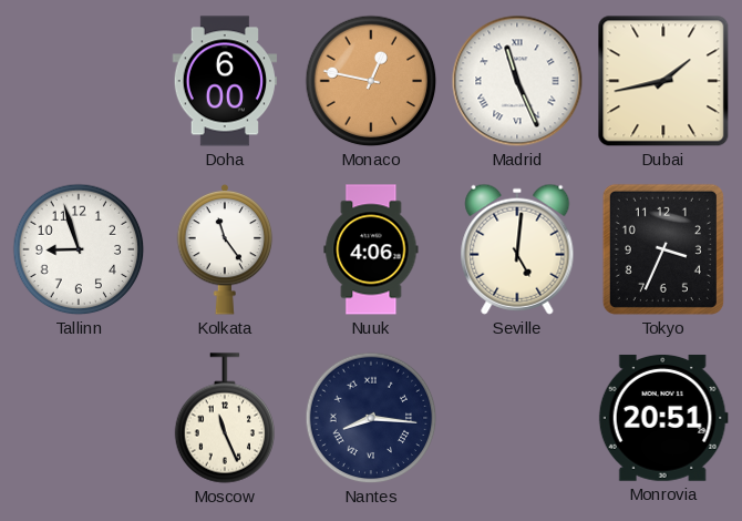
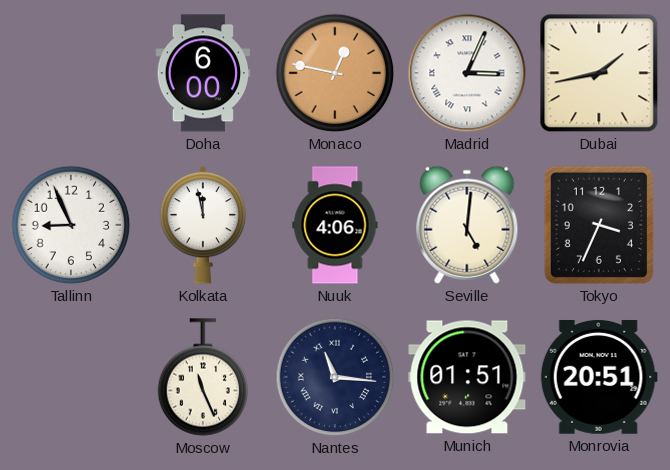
Madrid: 11:26 -> 3:04
Tallinn: 8:57 -> 8:56
Kolkata: 11:24 -> 11:58
Nantes: 8:16 -> 11:16
Munich: none -> 01:51
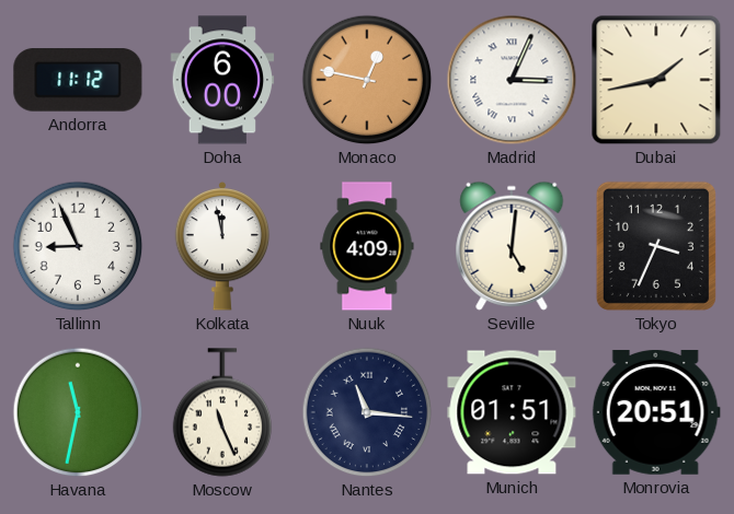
Andorra: none -> 11:12
Nuuk: 4:06 -> 4:09
Havana: none -> 11:32
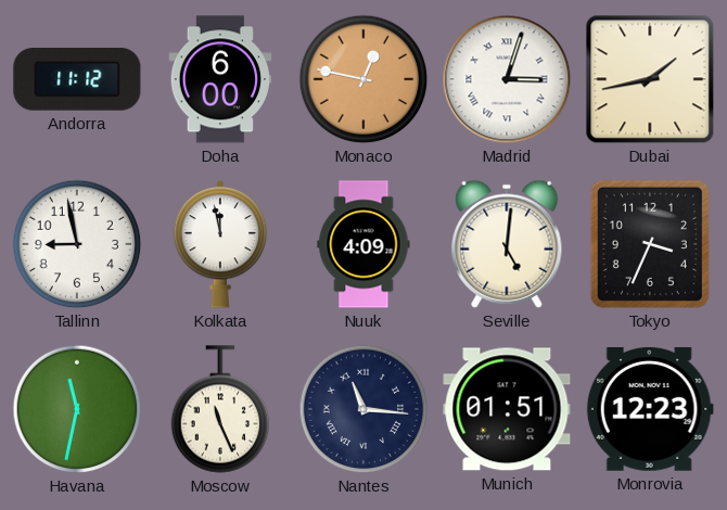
Madrid: 3:04 -> 3:03
Tallinn: 8:56 -> 8:58
Monrovia: 20:51 -> 12:23
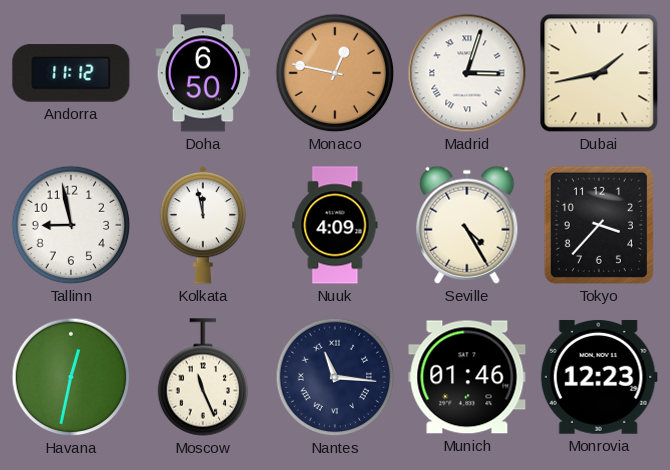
Doha: 6:00 -> 6:50
Seville: 5:01 -> 4:25
Tokyo: 3:34 -> 3:37
Havana: 11:32 -> 12:32
Munich: 01:51 -> 01:46
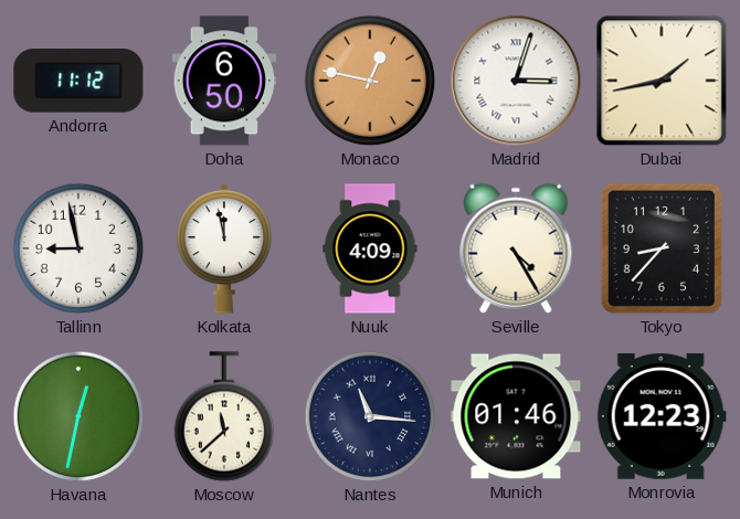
Tokyo: 3:37 -> 8:37
Moscow: 11:26 -> 11:38
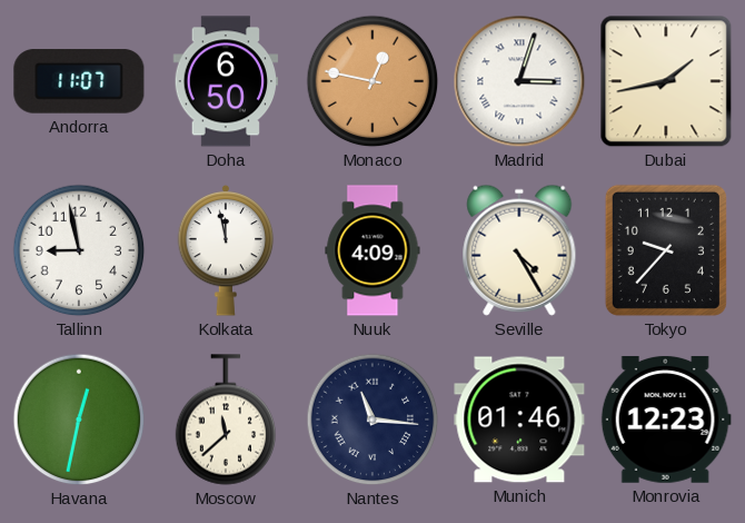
Andorra: 11:12 -> 11:07
Tokyo: 8:37 -> 9:37
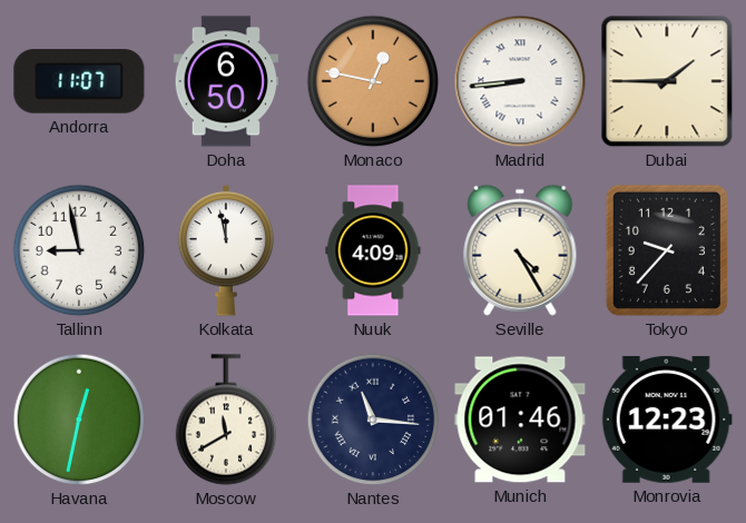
Madrid: 3:03 -> 8:44
Dubai: 1:43 -> 1:45
Moscow: 11:38 -> 11:40
